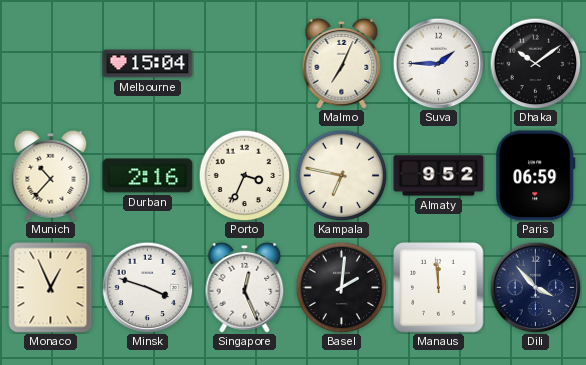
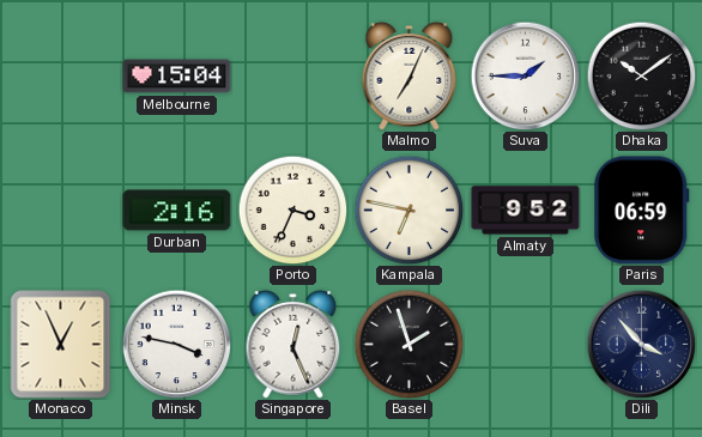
Munich: 10:37 -> none
Minsk: 3:48 -> 3:47
Basel: 2:01 -> 1:57
Manaus: 11:59 -> none
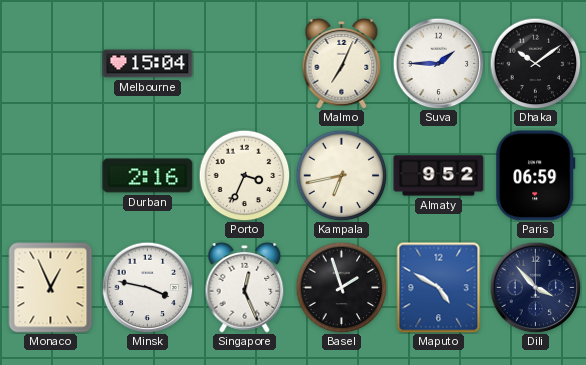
Kampala: 6:47 -> 6:43
Maputo: none -> 4:50
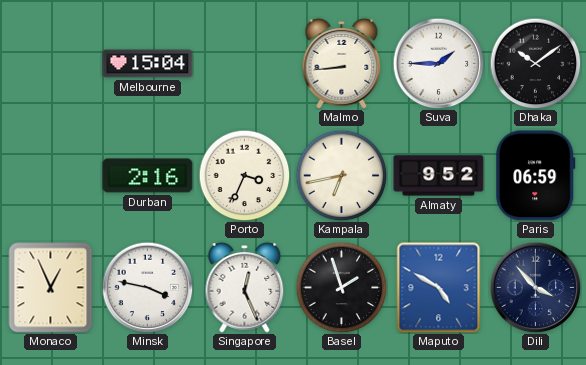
Malmo: 7:04 -> 8:44
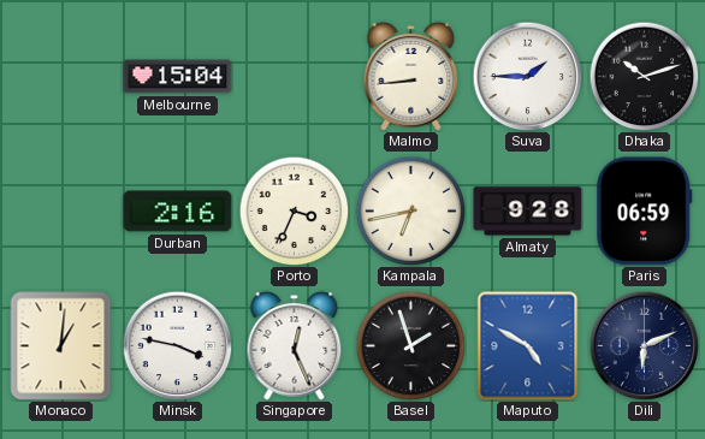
Dhaka: 10:09 -> 10:12
Almaty: 9:52 -> 9:28
Monaco: 12:56 -> 1:01
Dili: 3:53 -> 6:11
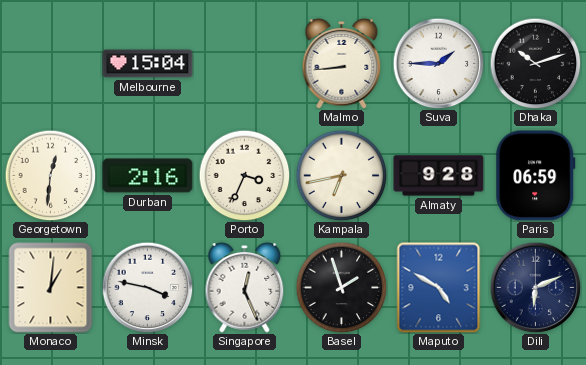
Georgetown: none -> 12:31
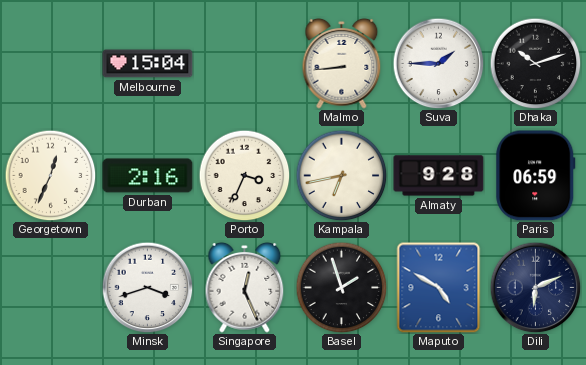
Georgetown: 12:31 -> 12:34
Monaco: 1:01 -> none
Minsk: 3:47 -> 3:42
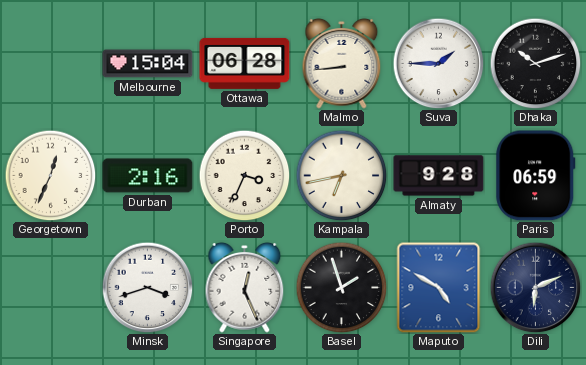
Ottawa: none -> 06:28
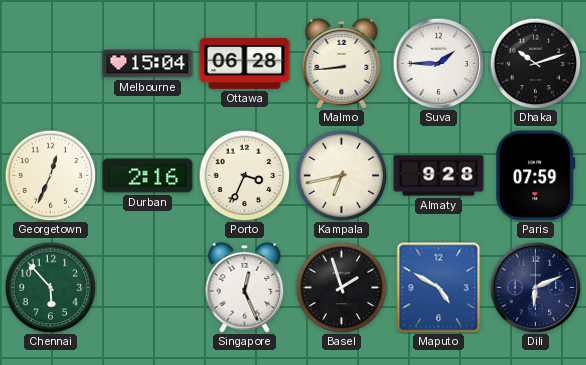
Paris: 06:59 -> 07:59
Chennai: none -> 5:53
Minsk: 3:42 -> none
